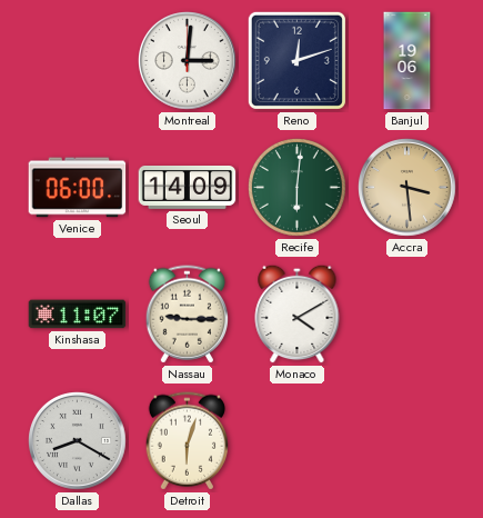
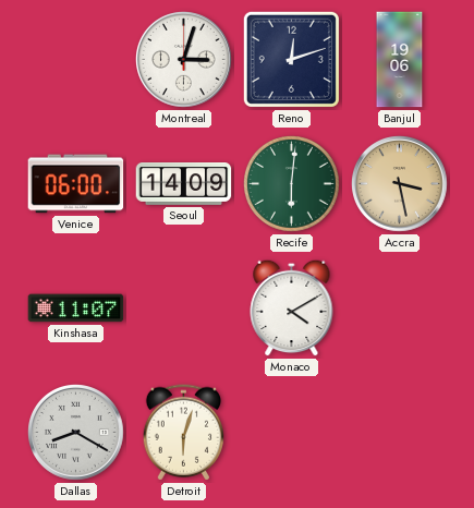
Montreal: 3:01 -> 3:03
Accra: 3:29 -> 3:28
Nassau: 9:15 -> none
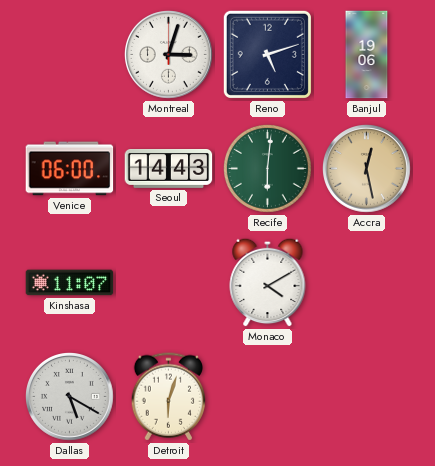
Reno: 12:12 -> 5:12
Seoul: 14:09 -> 14:43
Accra: 3:28 -> 12:28
Dallas: 8:20 -> 5:20
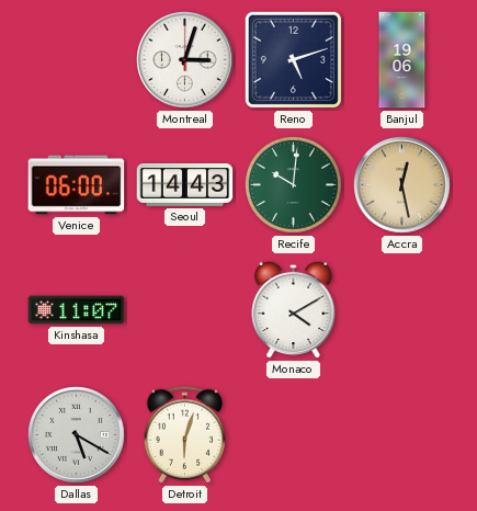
Recife: 6:01 -> 10:01
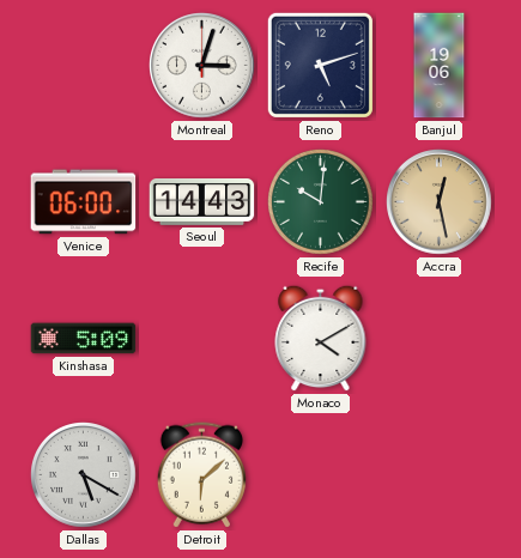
Kinshasa: 11:07 -> 5:09
Detroit: 6:03 -> 6:08
